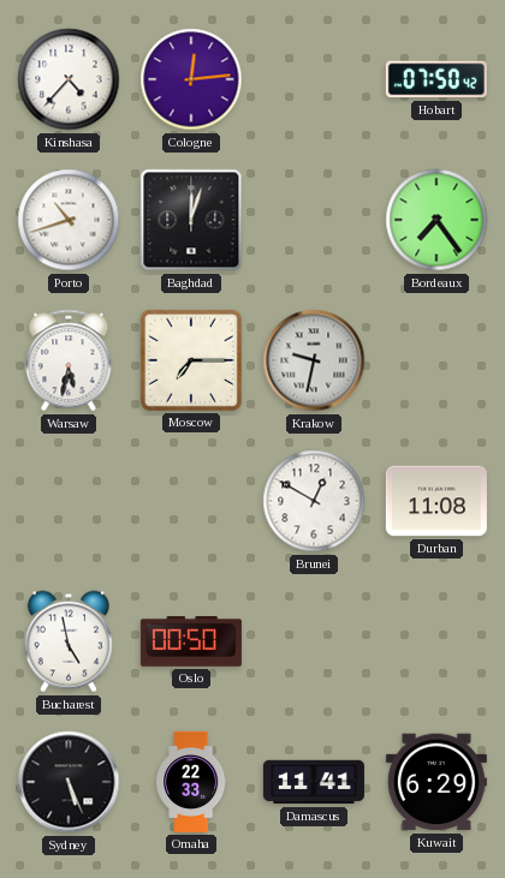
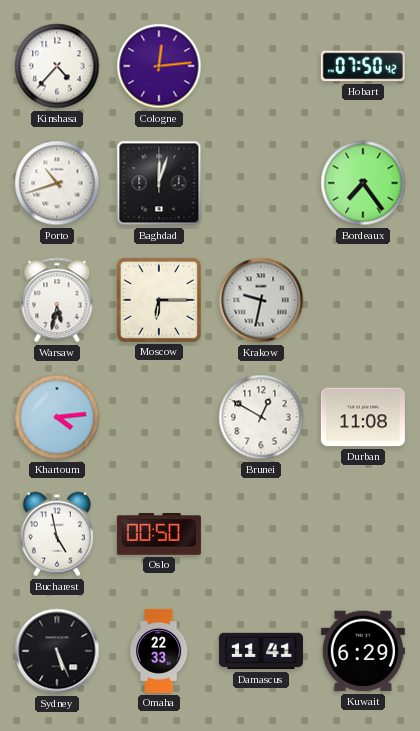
Moscow: 7:15 -> 6:15
Khartoum: none -> 4:14
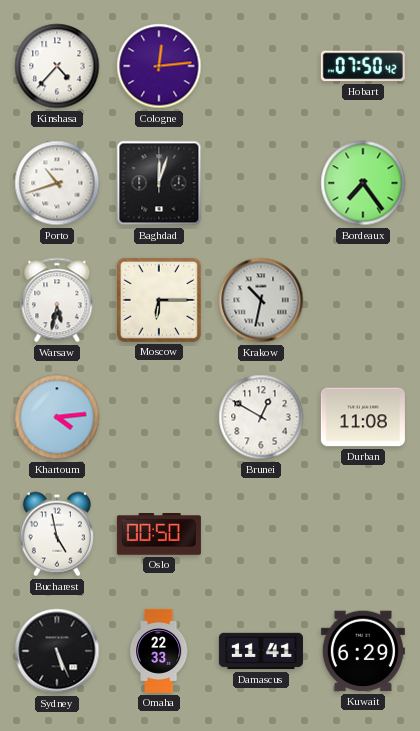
Krakow: 9:32 -> 10:32
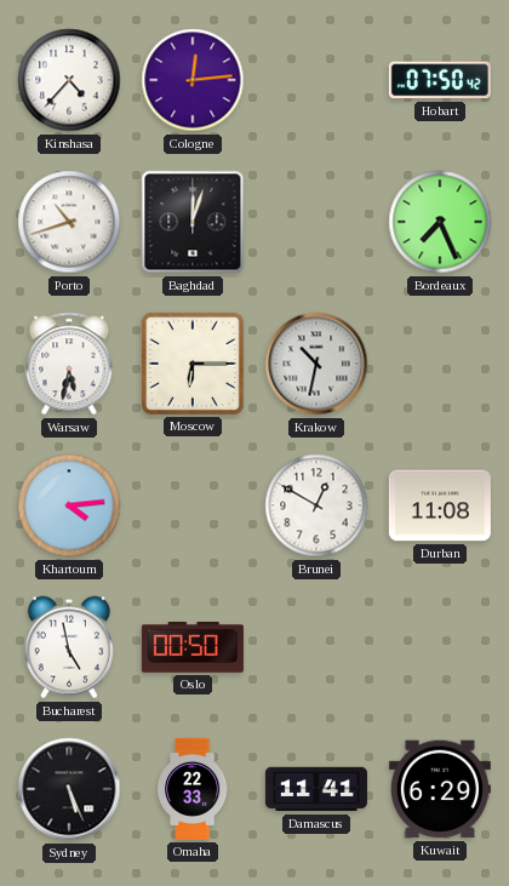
Bordeaux: 7:24 -> 7:26
